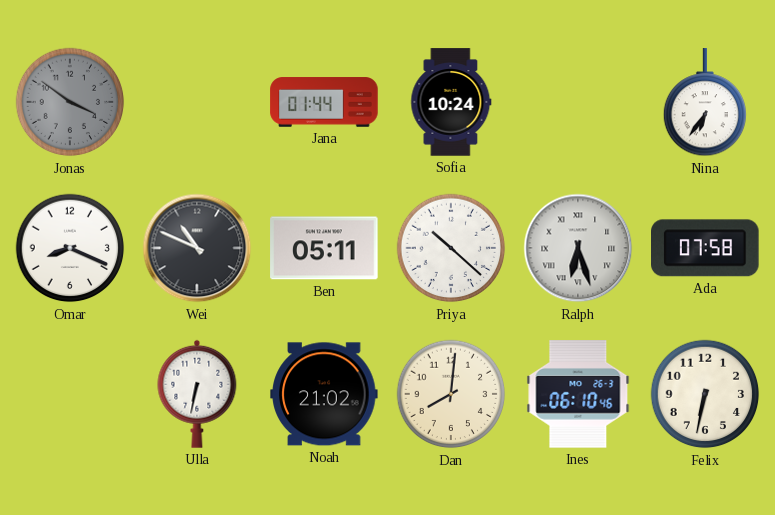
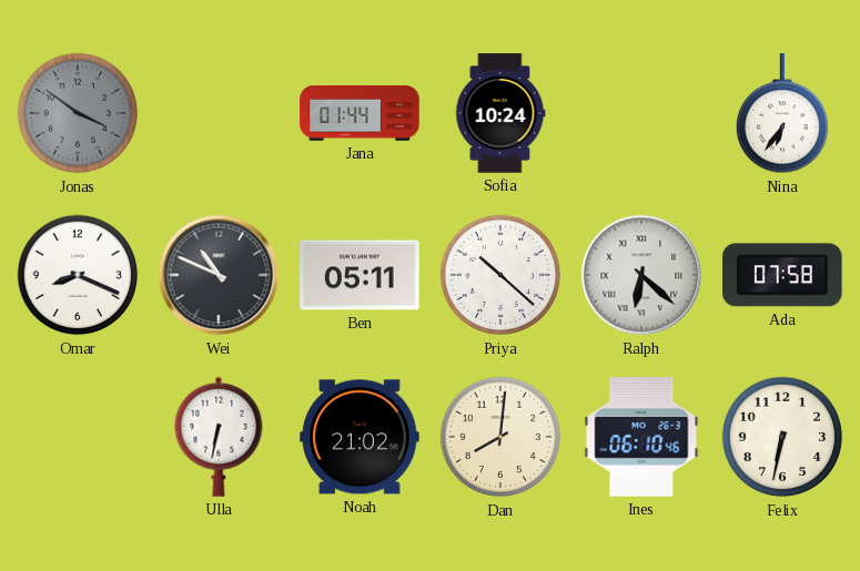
Ralph: 6:27 -> 6:22
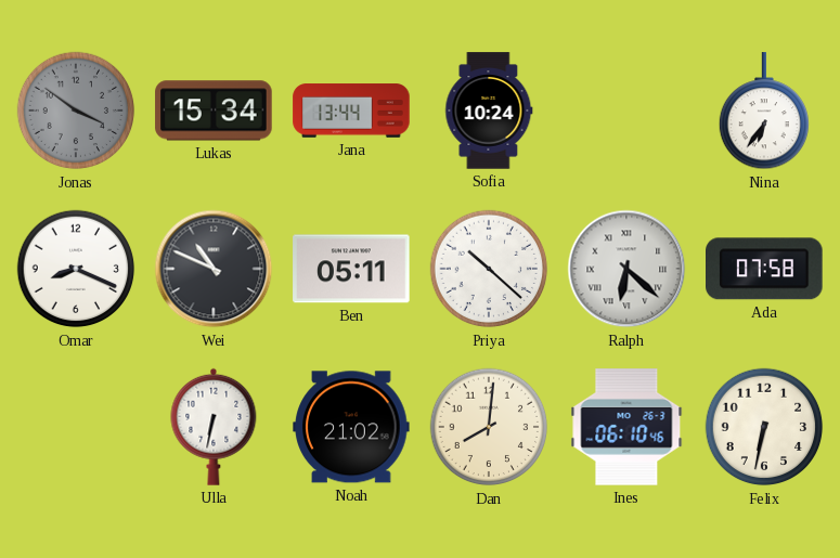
Lukas: none -> 15:34
Jana: 01:44 -> 13:44
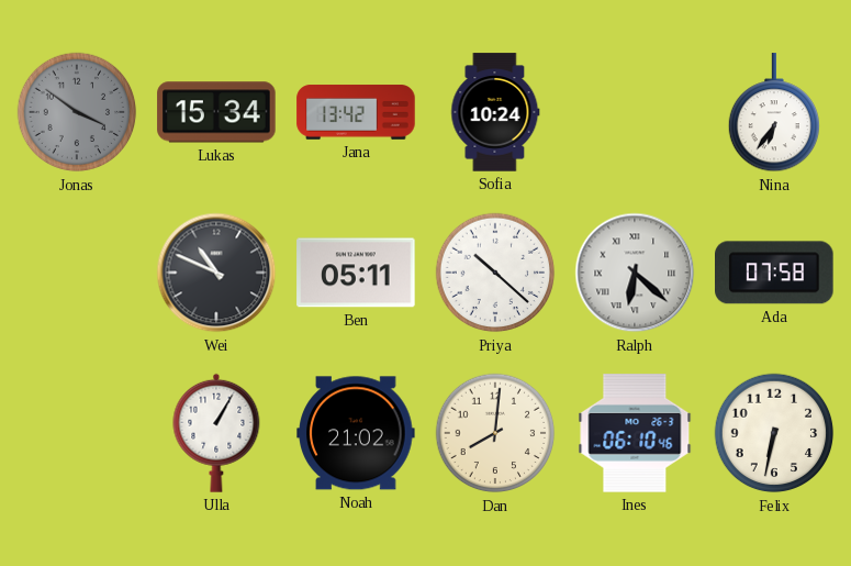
Jana: 13:44 -> 13:42
Omar: 8:19 -> none
Ulla: 6:32 -> 1:05
